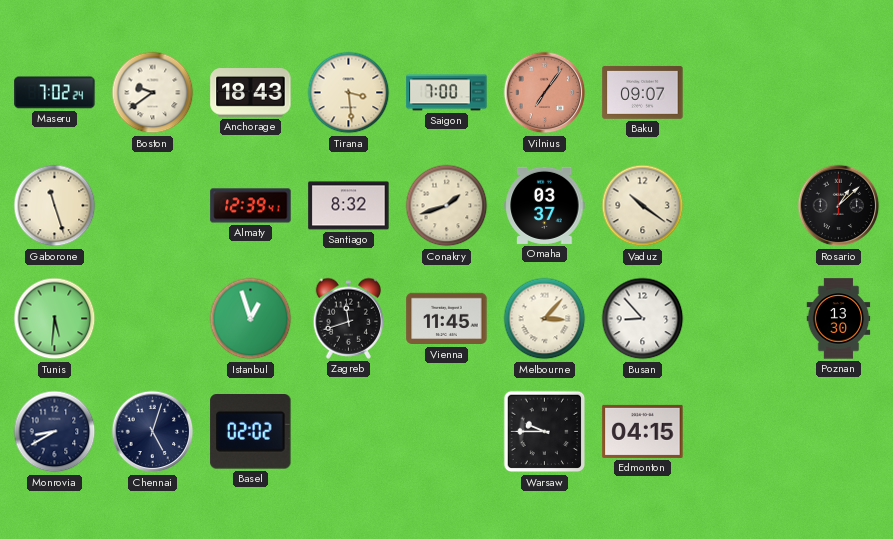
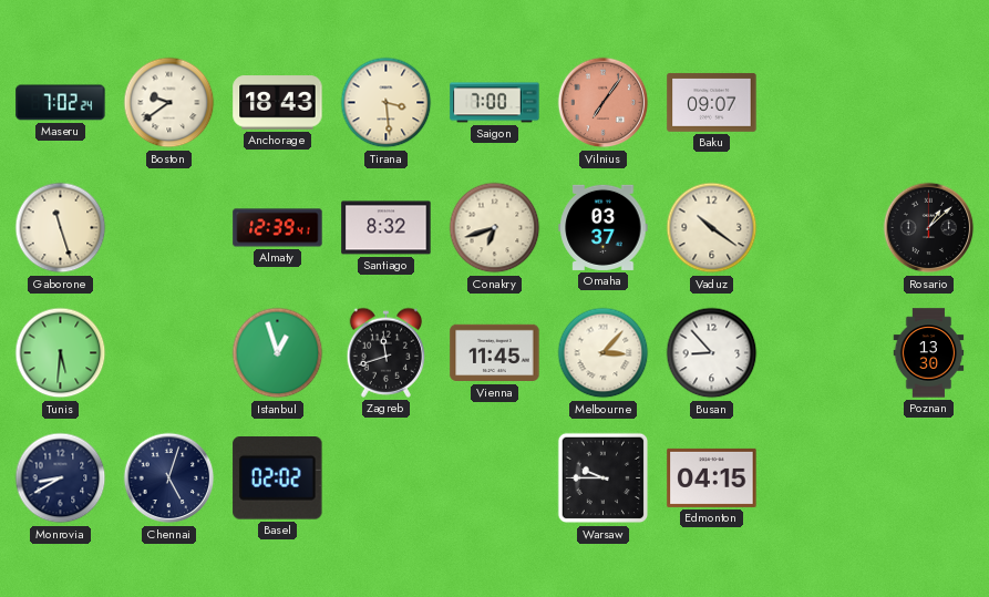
Conakry: 1:42 -> 6:42
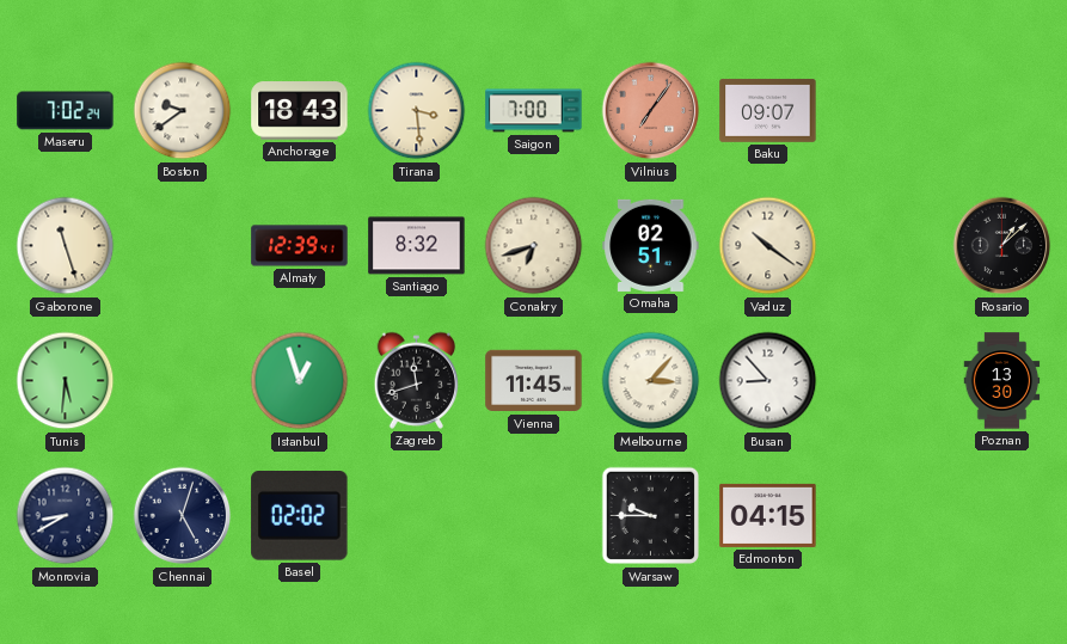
Omaha: 03:37 -> 02:51
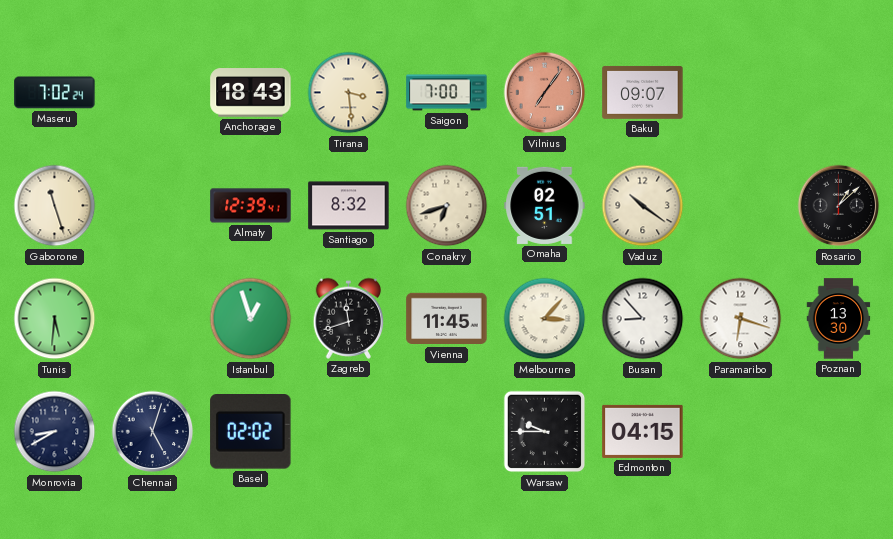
Boston: 9:39 -> none
Paramaribo: none -> 6:18
